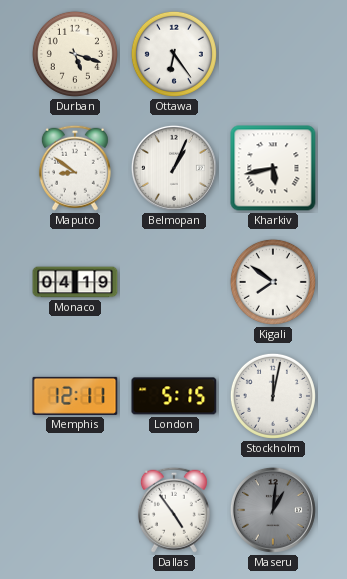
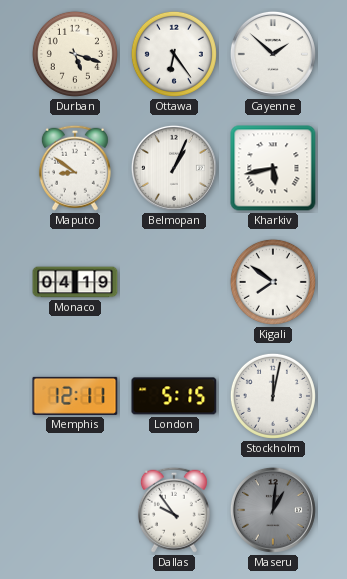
Cayenne: none -> 1:52
Dallas: 4:54 -> 9:54
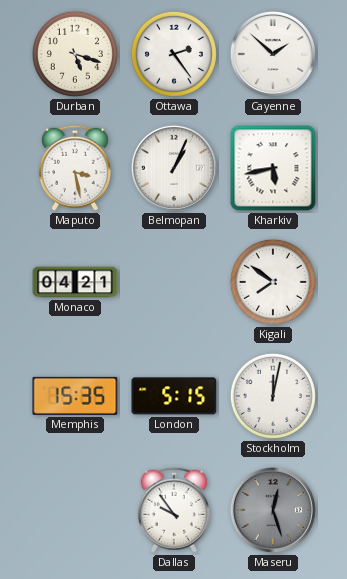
Ottawa: 6:24 -> 2:24
Maputo: 8:51 -> 3:28
Monaco: 04:19 -> 04:21
Memphis: 12:11 -> 15:35
Maseru: 1:01 -> 12:27
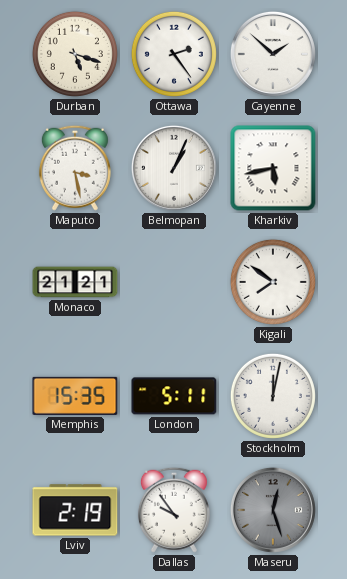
Monaco: 04:21 -> 21:21
London: 5:15 -> 5:11
Lviv: none -> 2:19
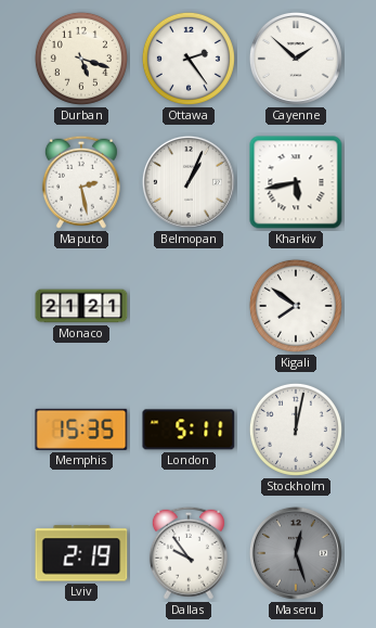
Maputo: 3:28 -> 2:28
